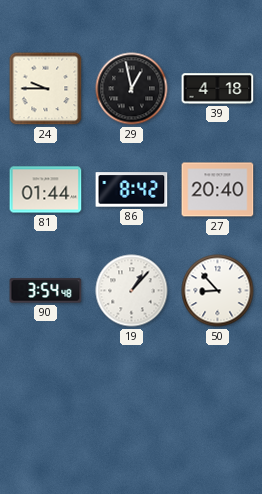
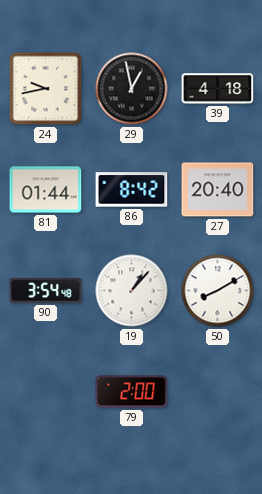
24: 9:45 -> 9:43
50: 8:53 -> 8:10
79: none -> 2:00
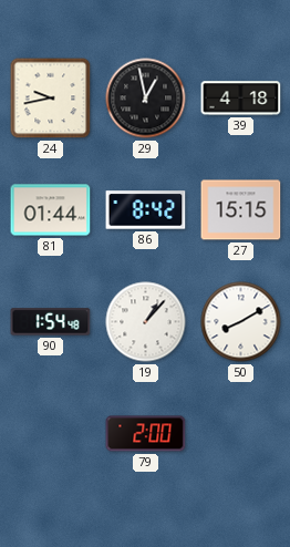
27: 20:40 -> 15:15
90: 3:54 -> 1:54
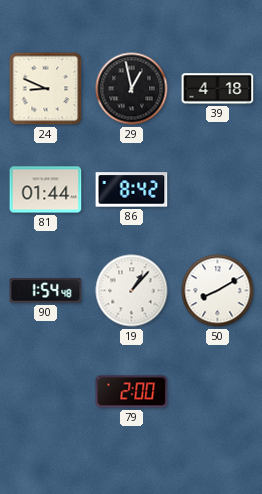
24: 9:43 -> 8:49
27: 15:15 -> none
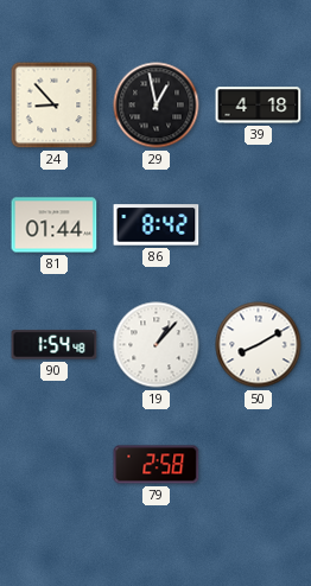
24: 8:49 -> 8:53
79: 2:00 -> 2:58
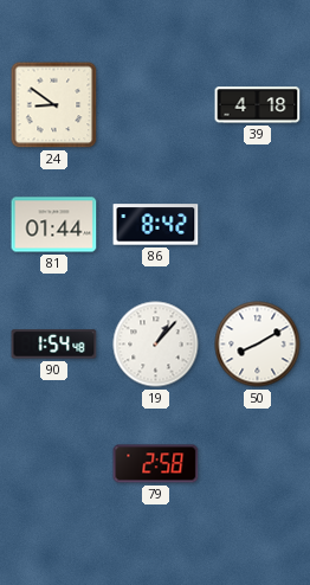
24: 8:53 -> 8:51
29: 12:58 -> none
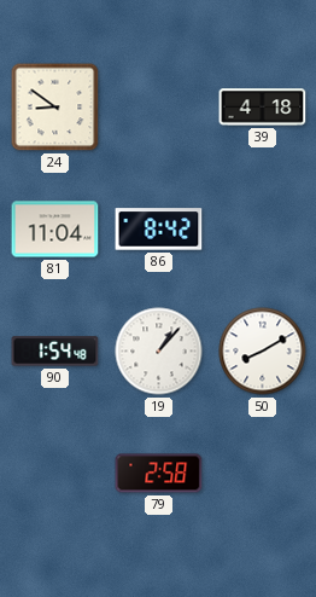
81: 01:44 -> 11:04
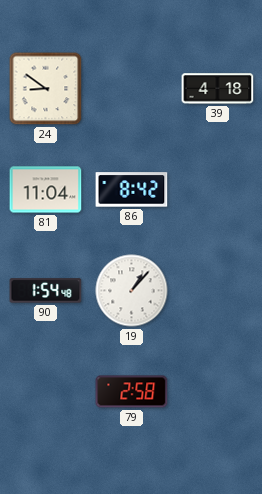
50: 8:10 -> none
